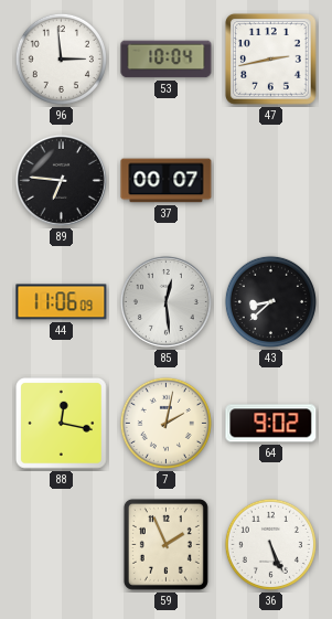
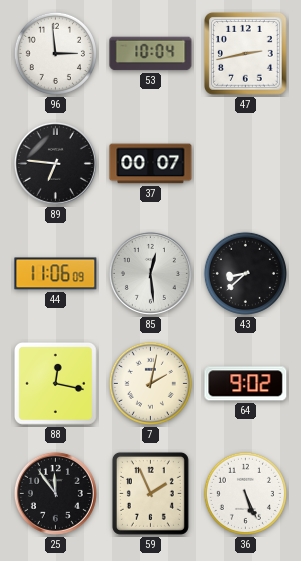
25: none -> 11:54
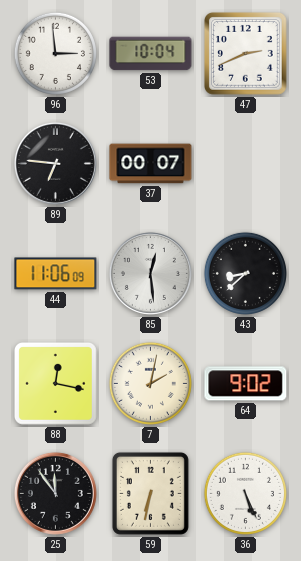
47: 2:43 -> 2:41
59: 1:56 -> 6:32
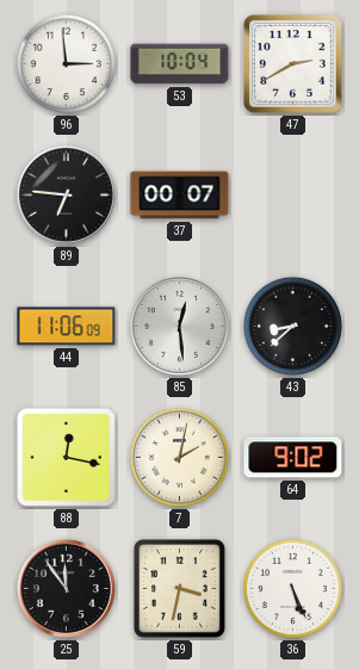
47: 2:41 -> 2:40
59: 6:32 -> 3:32
